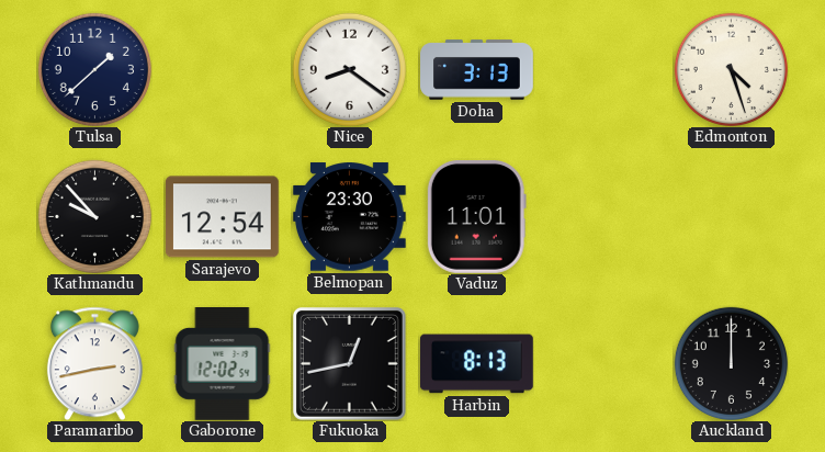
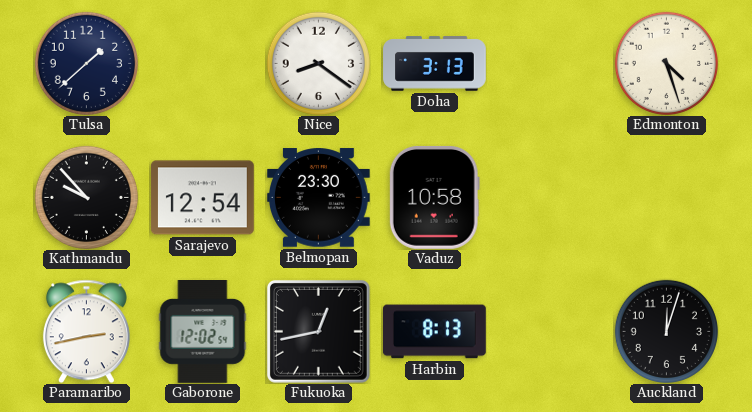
Vaduz: 11:01 -> 10:58
Auckland: 12:00 -> 12:03
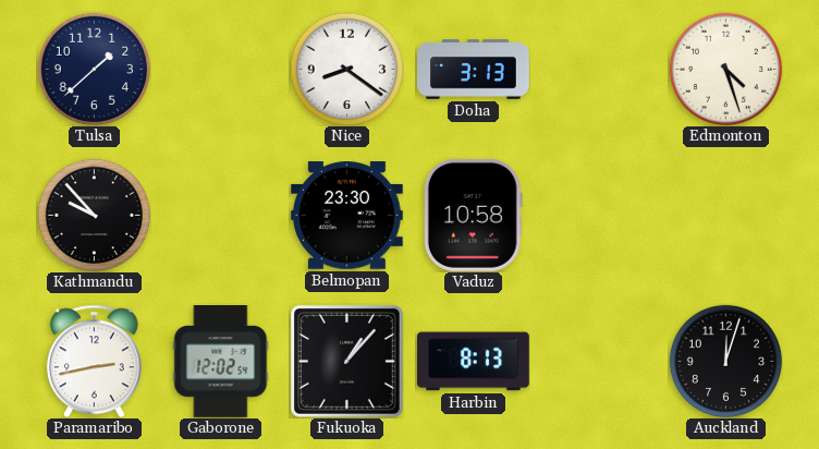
Sarajevo: 12:54 -> none
Fukuoka: 12:43 -> 1:07
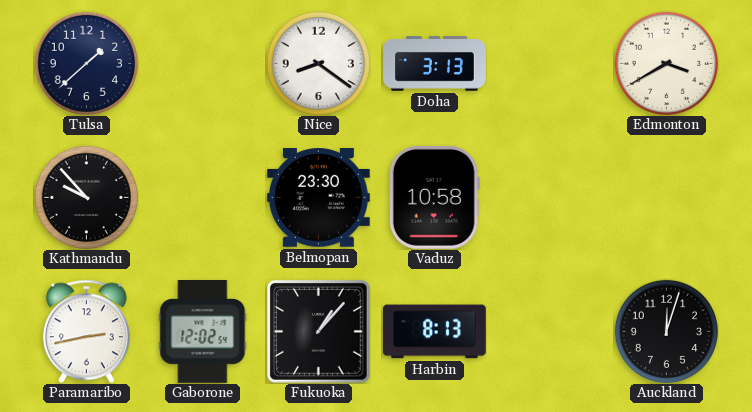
Edmonton: 4:27 -> 3:40
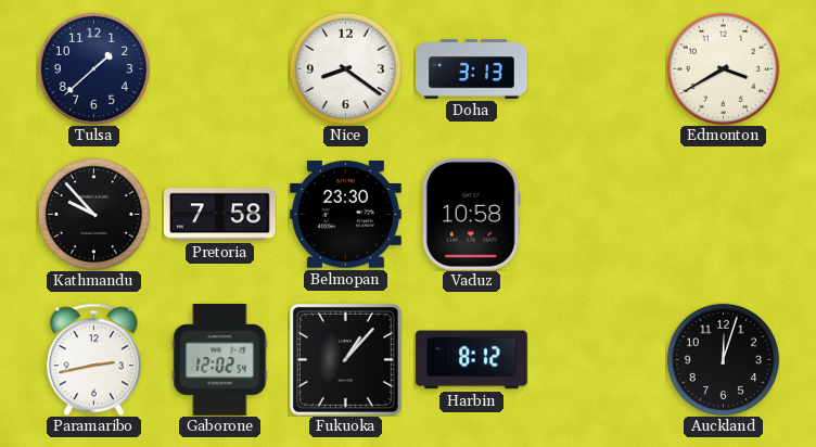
Pretoria: none -> 7:58
Harbin: 8:13 -> 8:12
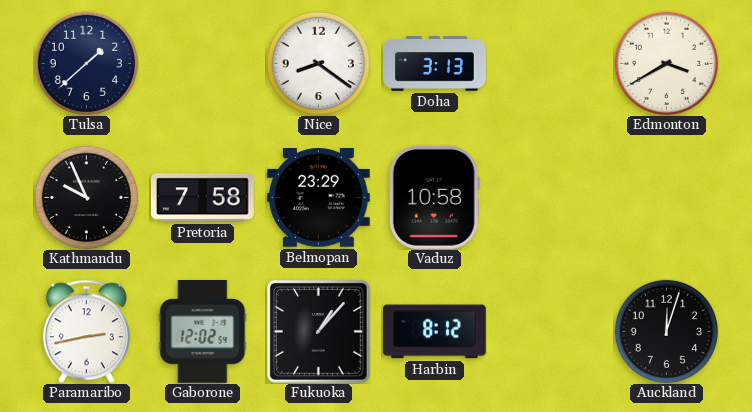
Kathmandu: 9:53 -> 9:56
Belmopan: 23:30 -> 23:29
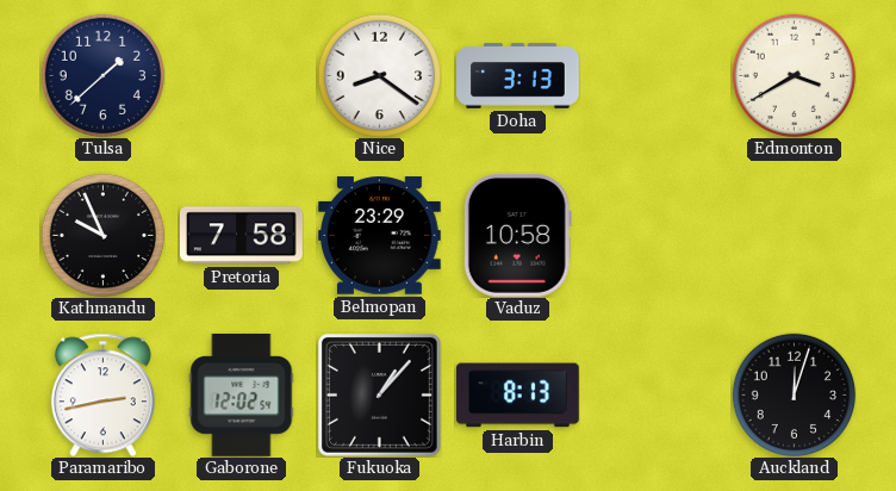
Harbin: 8:12 -> 8:13
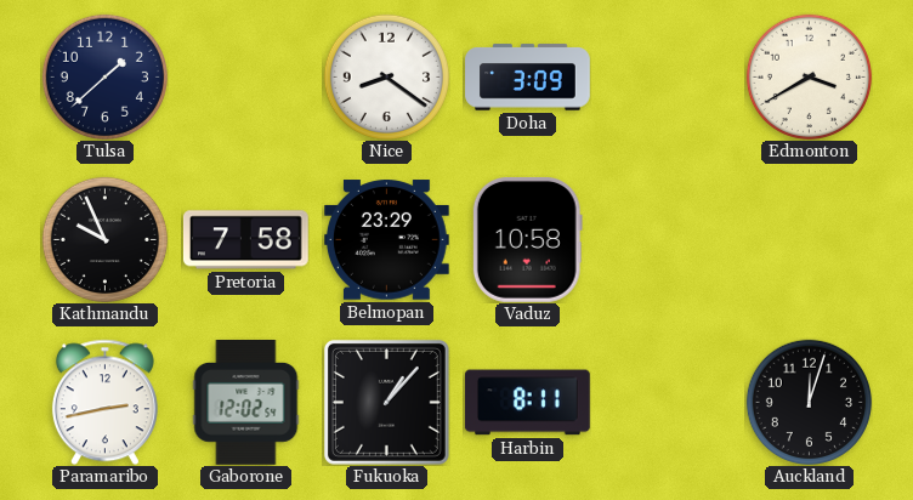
Doha: 3:13 -> 3:09
Harbin: 8:13 -> 8:11
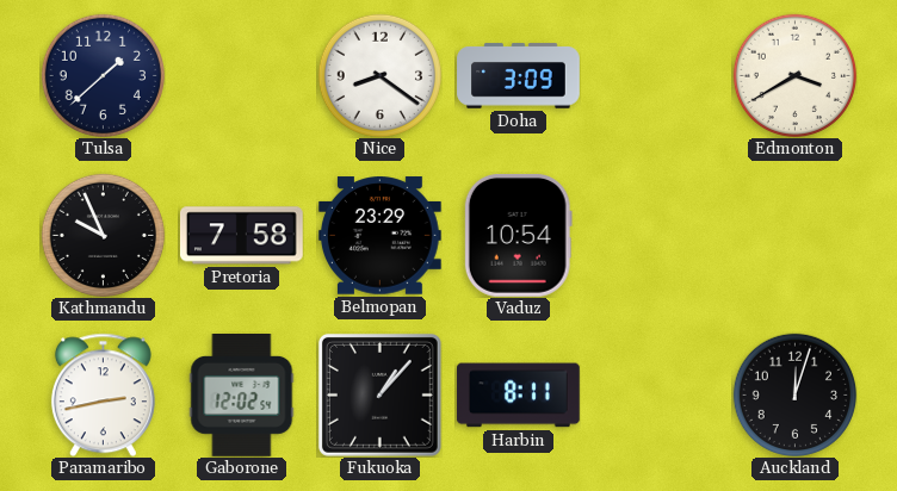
Vaduz: 10:58 -> 10:54
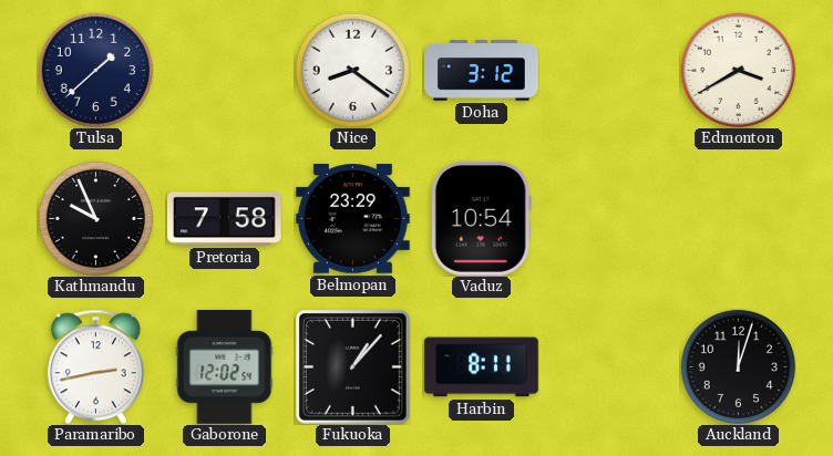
Doha: 3:09 -> 3:12
